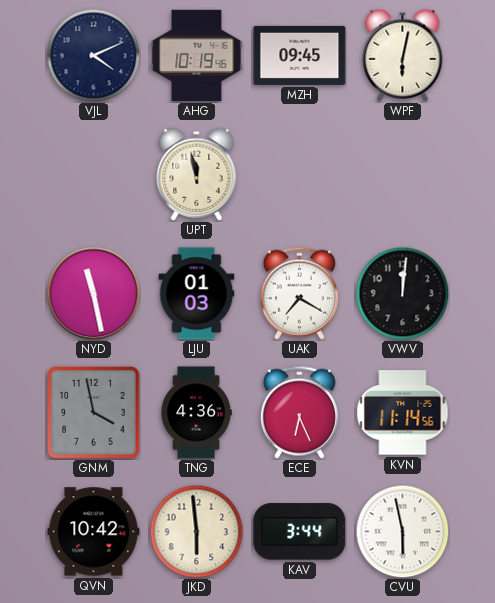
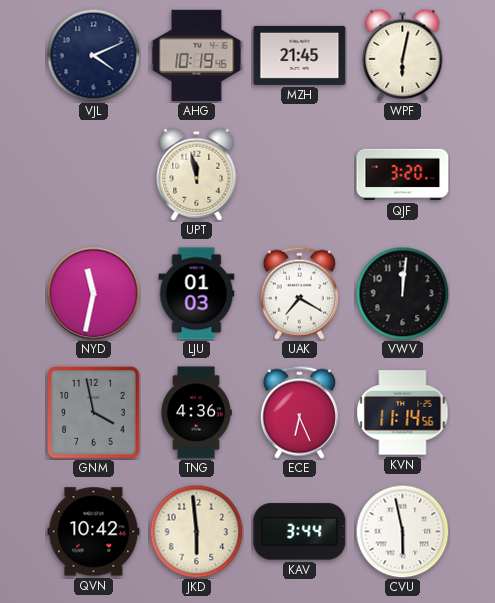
MZH: 09:45 -> 21:45
QJF: none -> 3:20
NYD: 11:28 -> 11:32
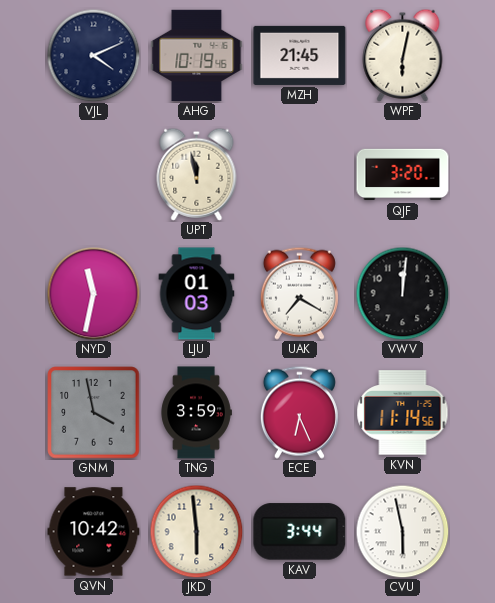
TNG: 4:36 -> 3:59
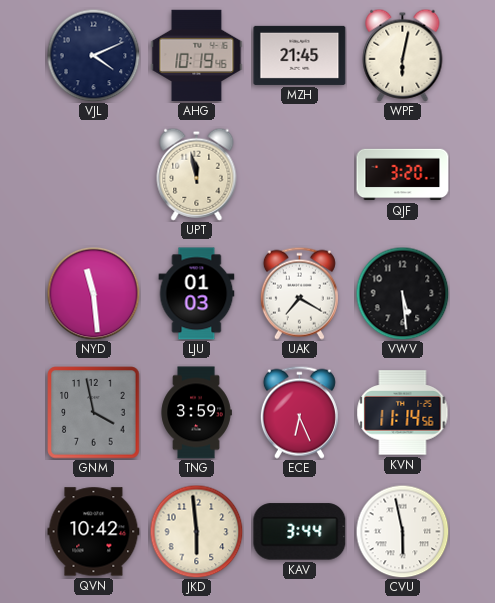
NYD: 11:32 -> 11:29
VWV: 12:01 -> 5:29
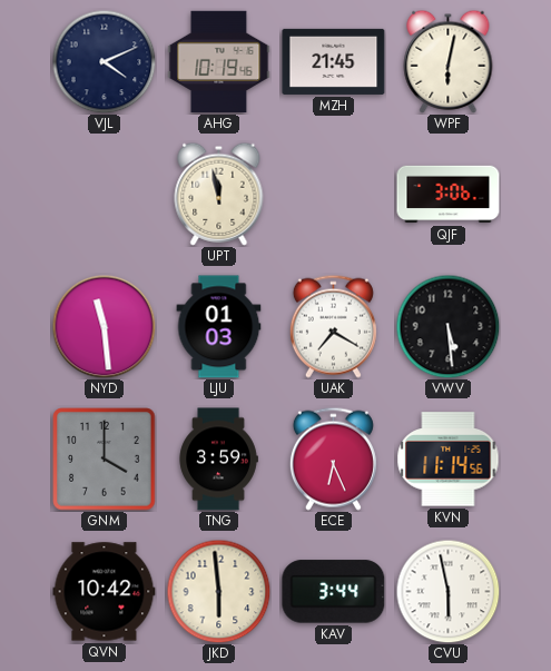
QJF: 3:20 -> 3:06
GNM: 3:58 -> 4:00
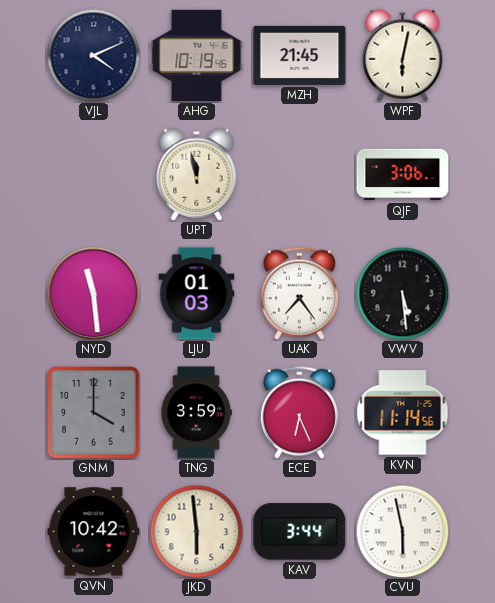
UAK: 7:20 -> 7:24
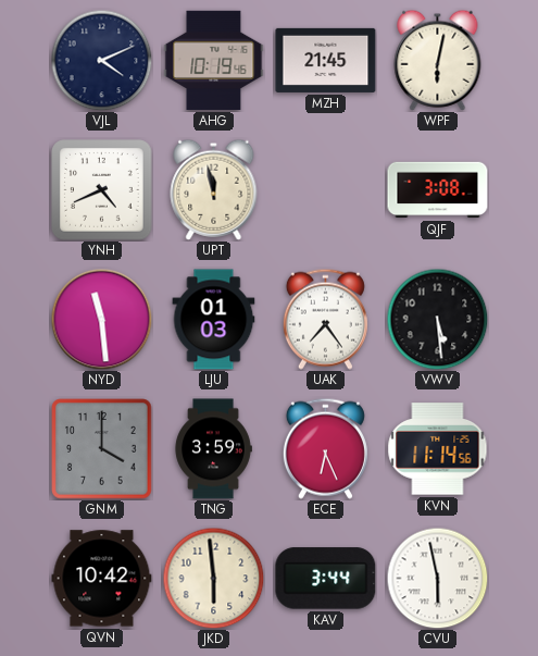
YNH: none -> 4:41
QJF: 3:06 -> 3:08
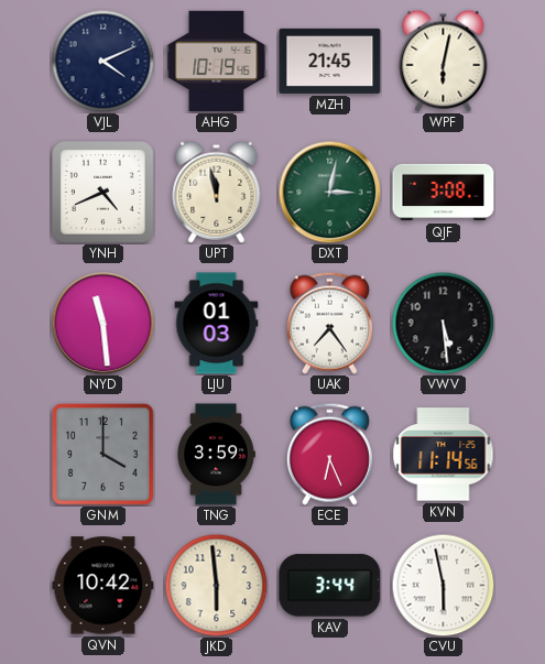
DXT: none -> 3:02
